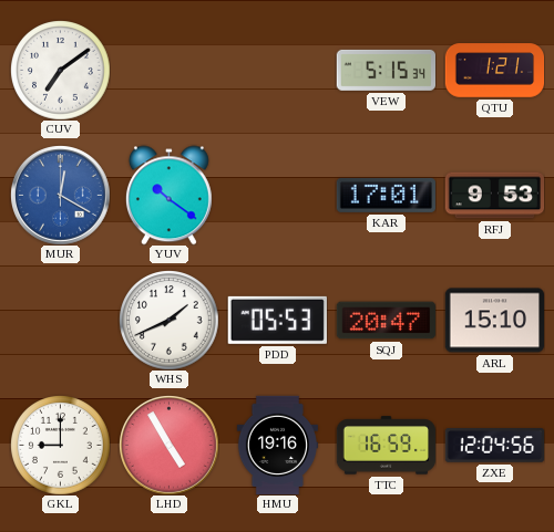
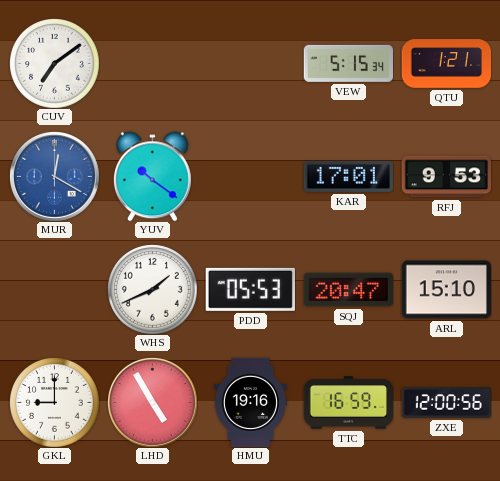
ZXE: 12:04 -> 12:00
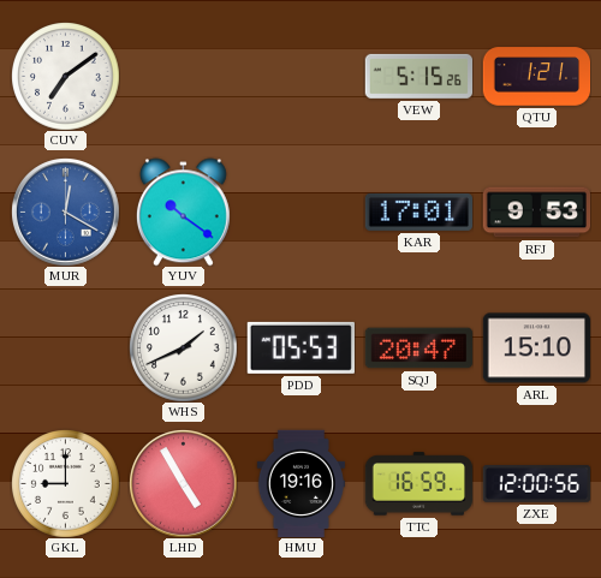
VEW: 5:15:34 -> 5:15:26
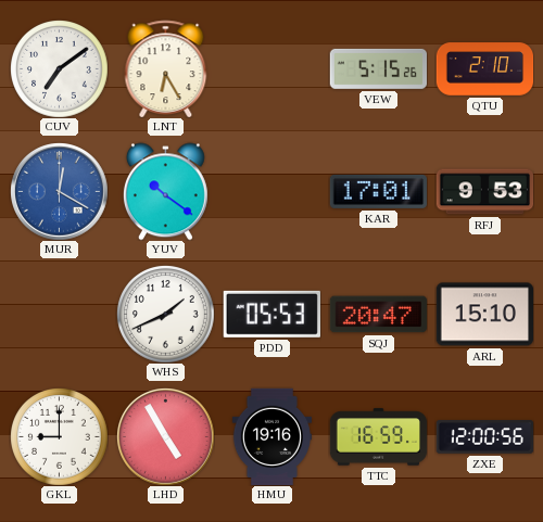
LNT: none -> 6:25
QTU: 1:21 -> 2:10
